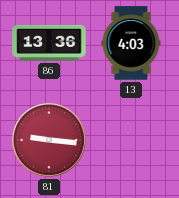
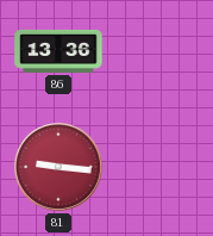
13: 4:03 -> none
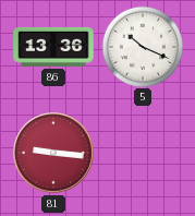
5: none -> 10:19
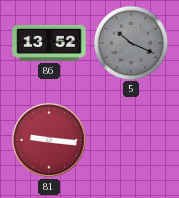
86: 13:36 -> 13:52
5 dial: white -> grey
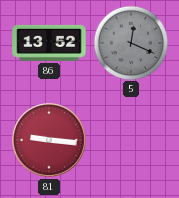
5: 10:19 -> 12:19
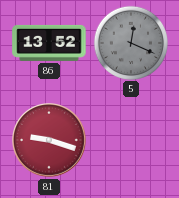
81: 9:16 -> 9:18
